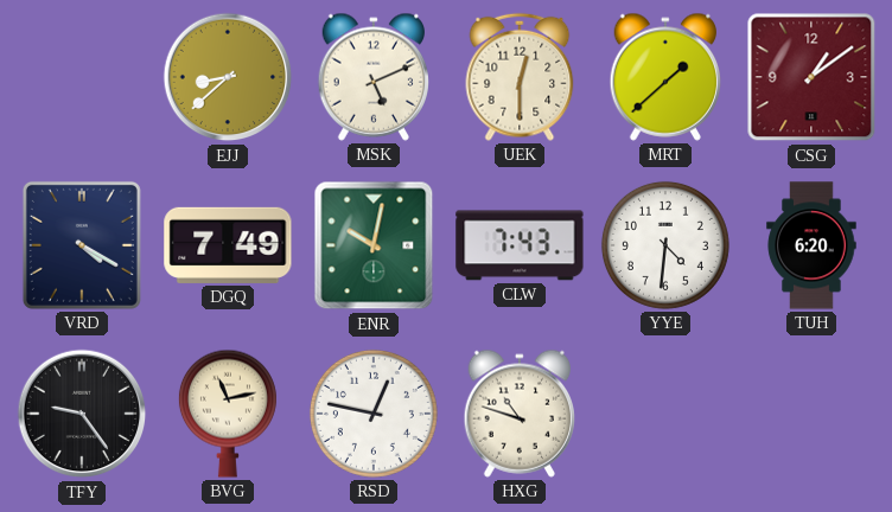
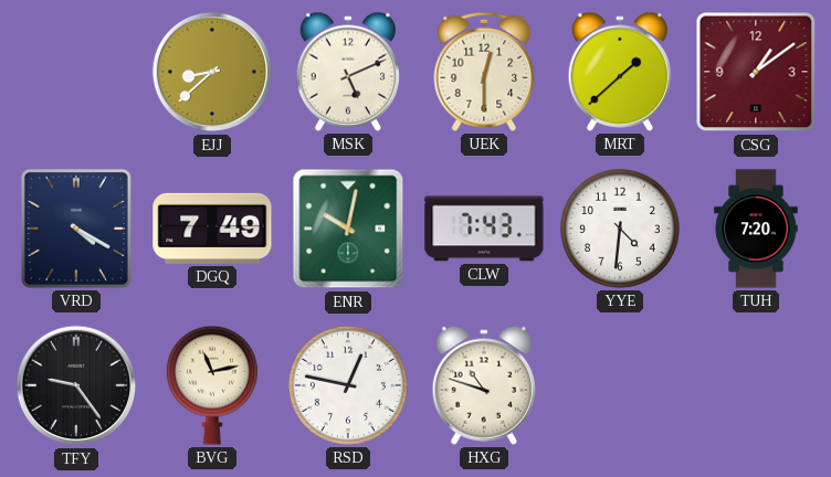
TUH: 6:20 -> 7:20
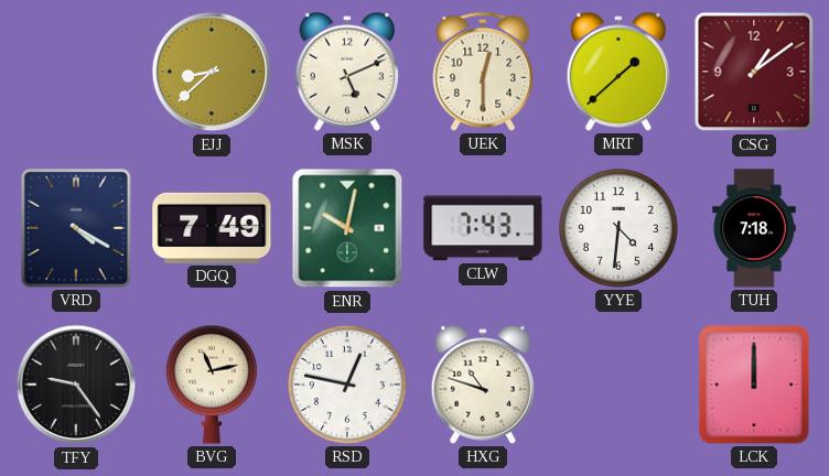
TUH: 7:20 -> 7:18
LCK: none -> 12:00
